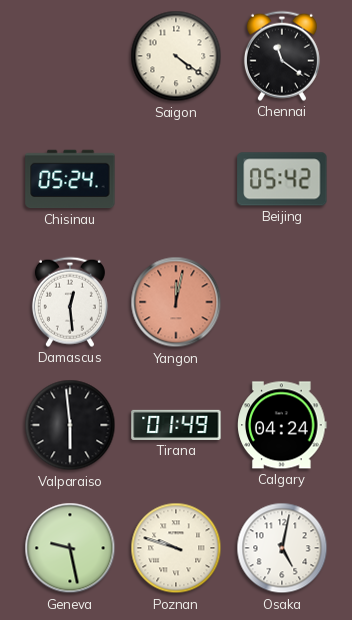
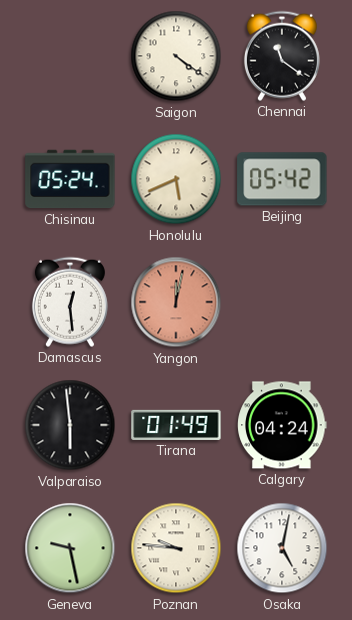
Honolulu: none -> 5:41
Poznan: 9:48 -> 9:46
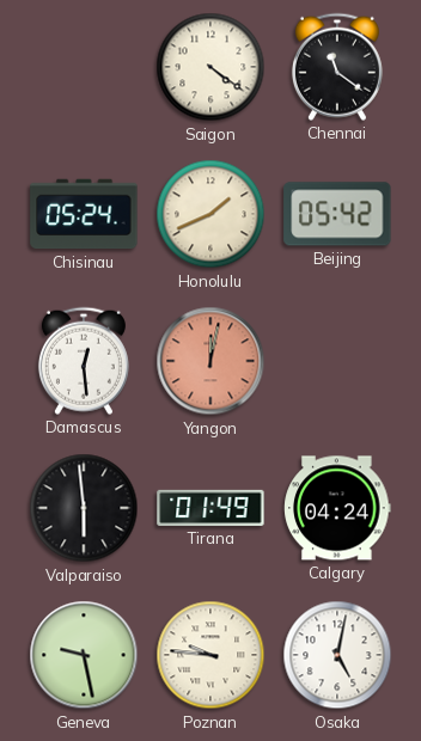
Honolulu: 5:41 -> 1:41
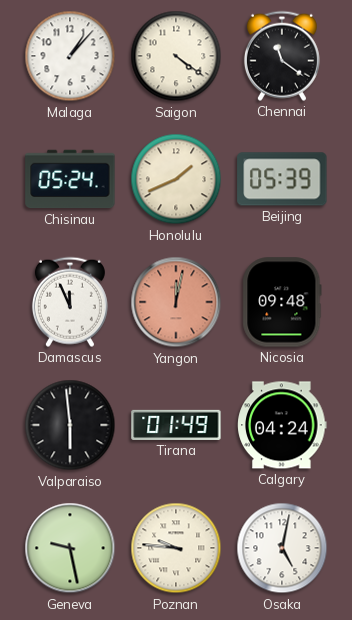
Malaga: none -> 1:07
Beijing: 05:42 -> 05:39
Damascus: 12:29 -> 11:56
Nicosia: none -> 09:48
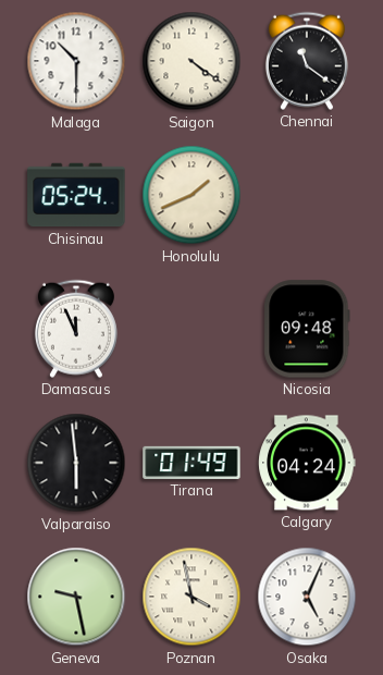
Malaga: 1:07 -> 10:30
Beijing: 05:39 -> none
Yangon: 12:02 -> none
Poznan: 9:46 -> 3:58
Osaka: 5:02 -> 5:04
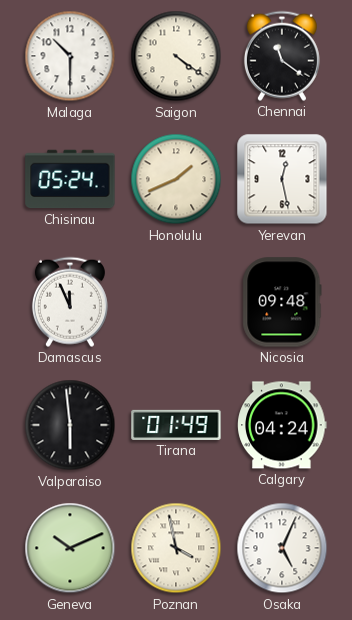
Yerevan: none -> 12:28
Geneva: 9:28 -> 10:11
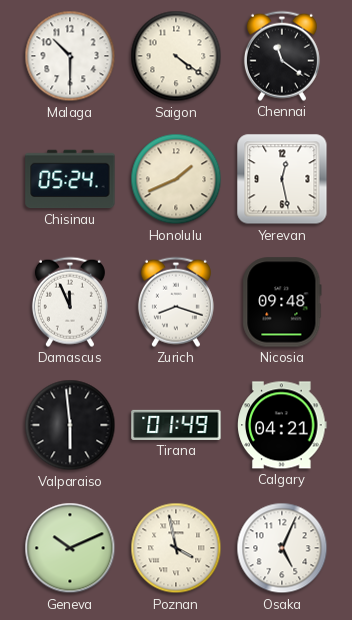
Zurich: none -> 8:18
Calgary: 04:24 -> 04:21
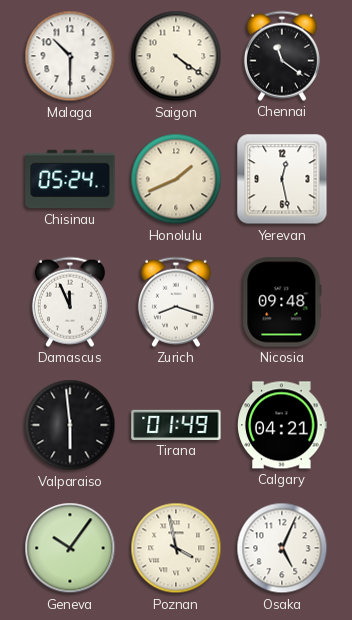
Geneva: 10:11 -> 10:06
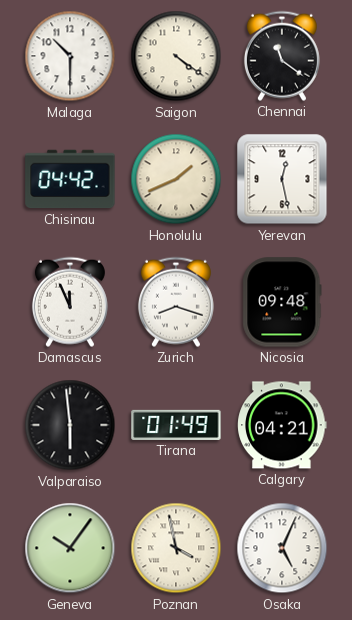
Chisinau: 05:24 -> 04:42
